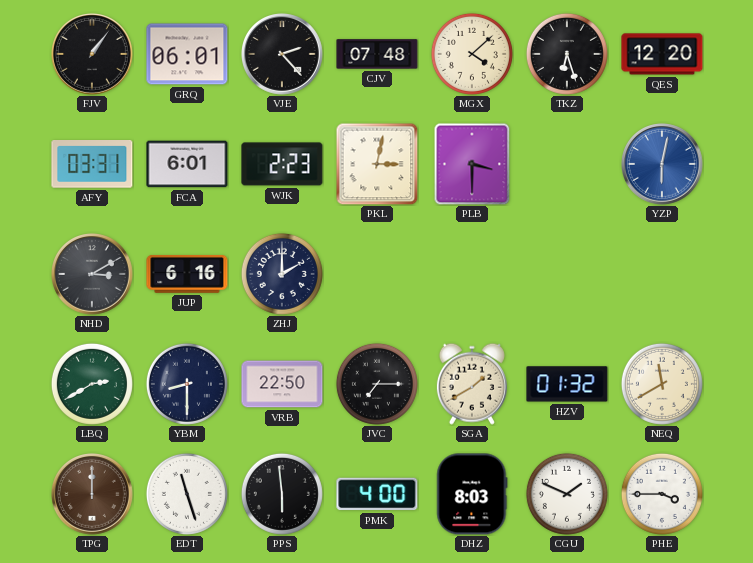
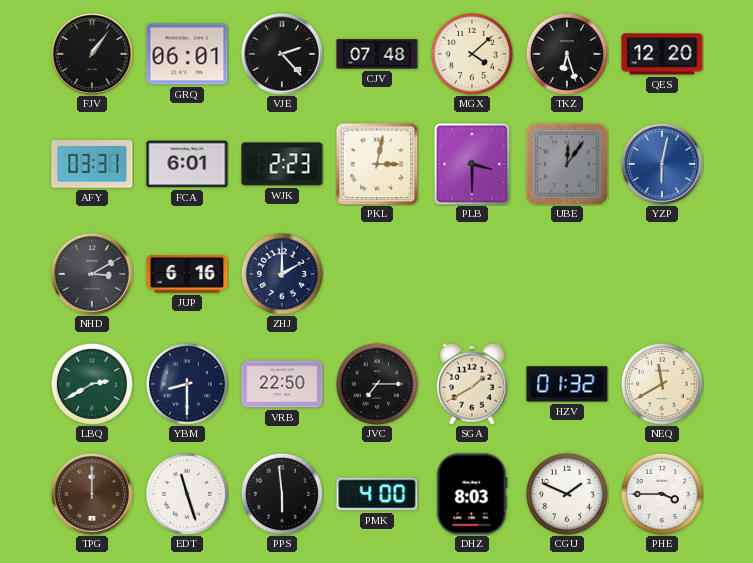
UBE: none -> 12:06
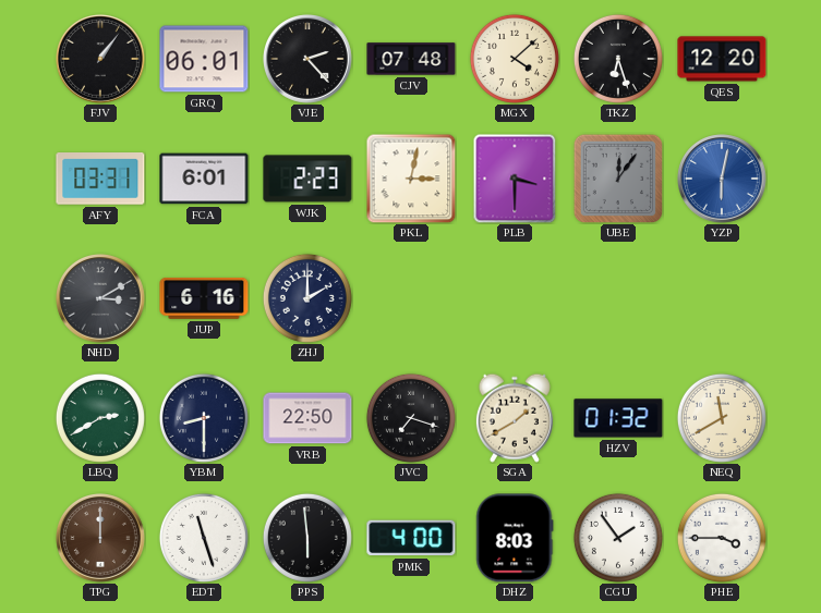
JVC: 7:15 -> 7:18
CGU: 1:49 -> 1:54
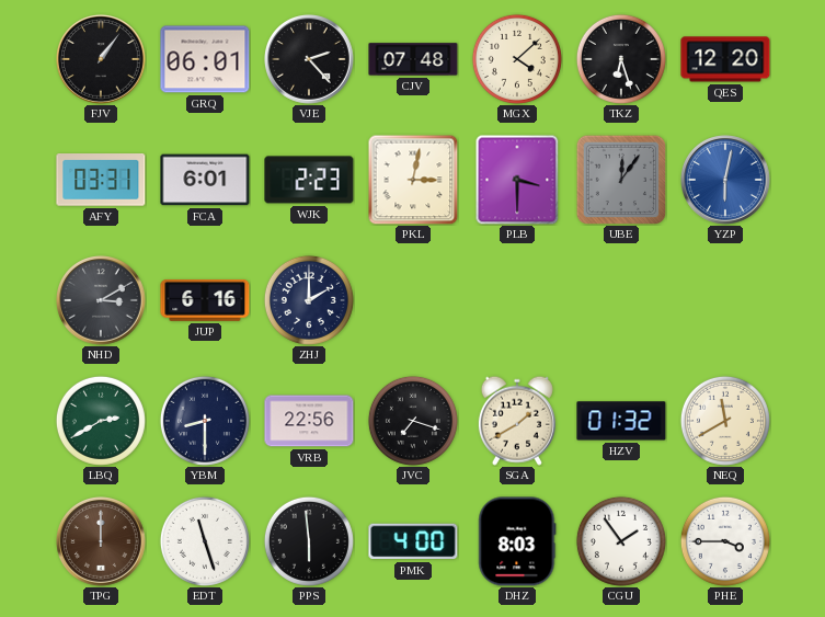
VRB: 22:50 -> 22:56
